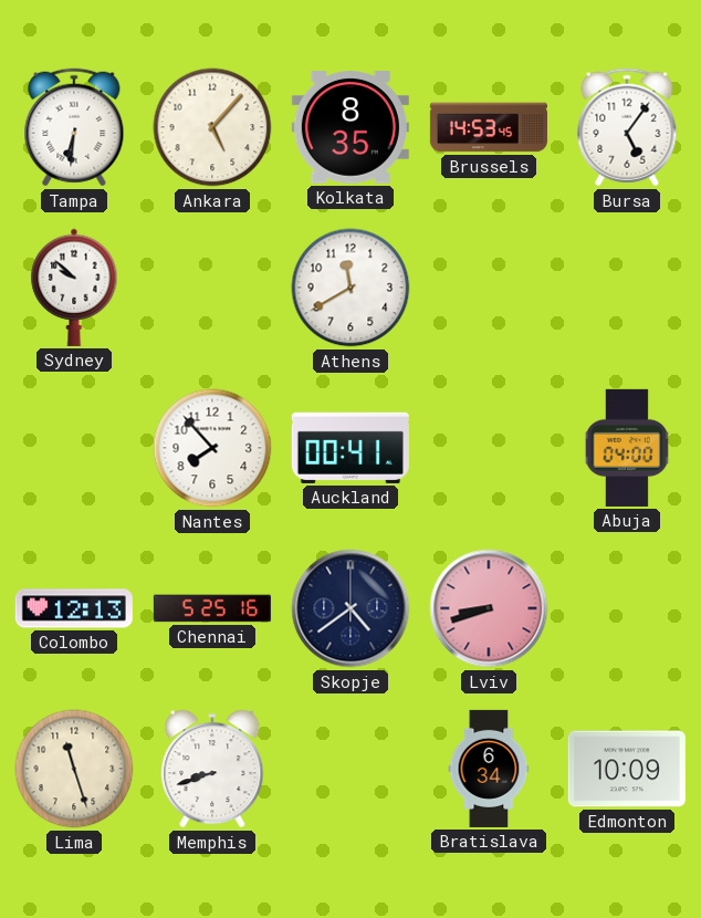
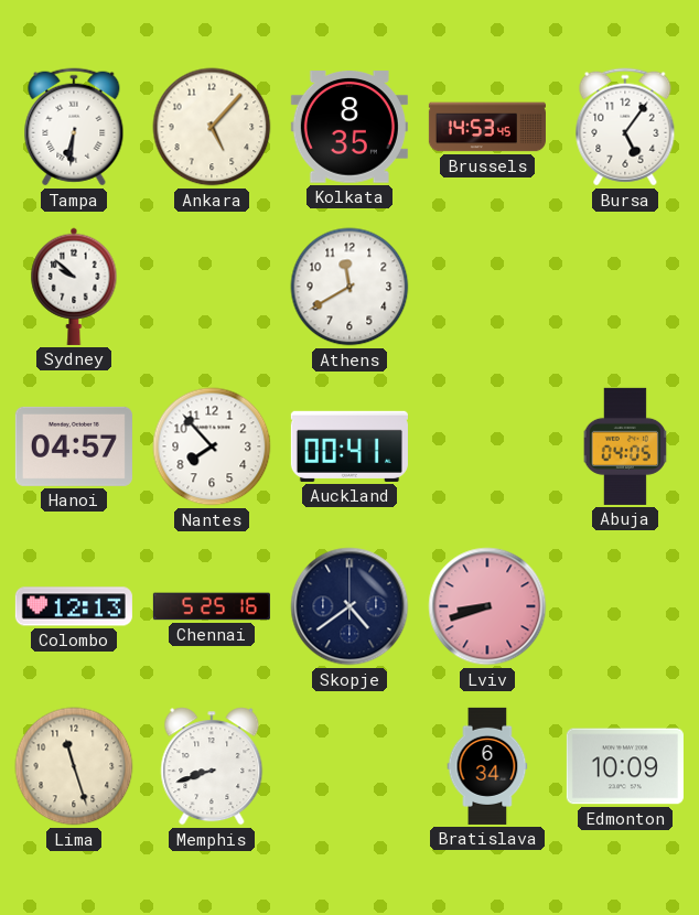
Hanoi: none -> 04:57
Abuja: 04:00 -> 04:05
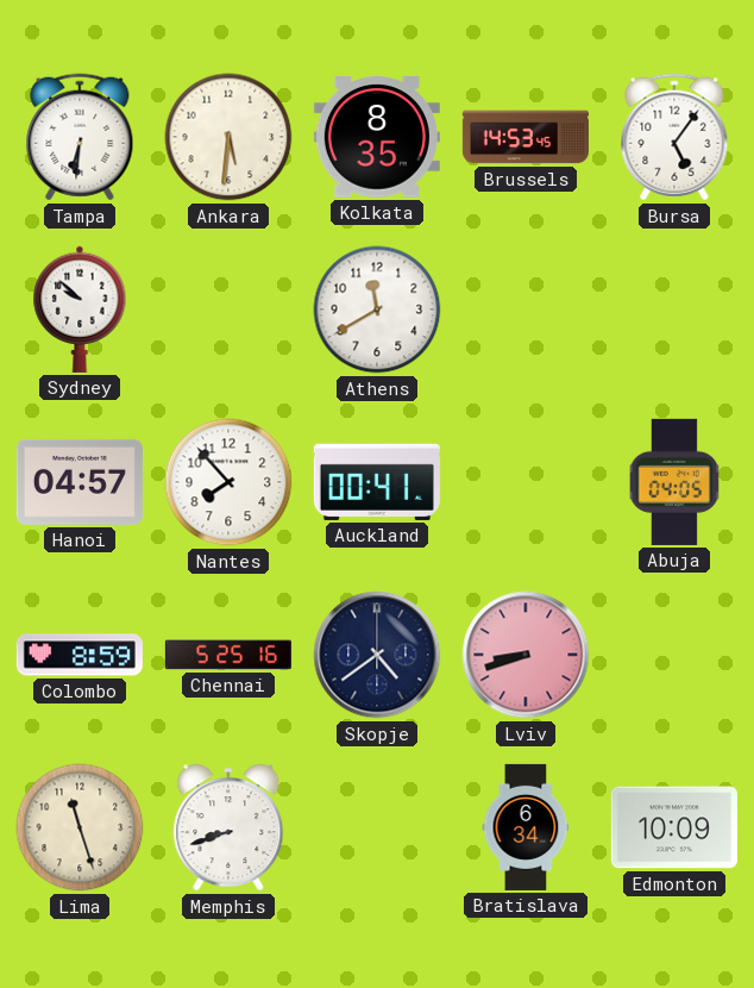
Ankara: 5:07 -> 5:31
Colombo: 12:13 -> 8:59
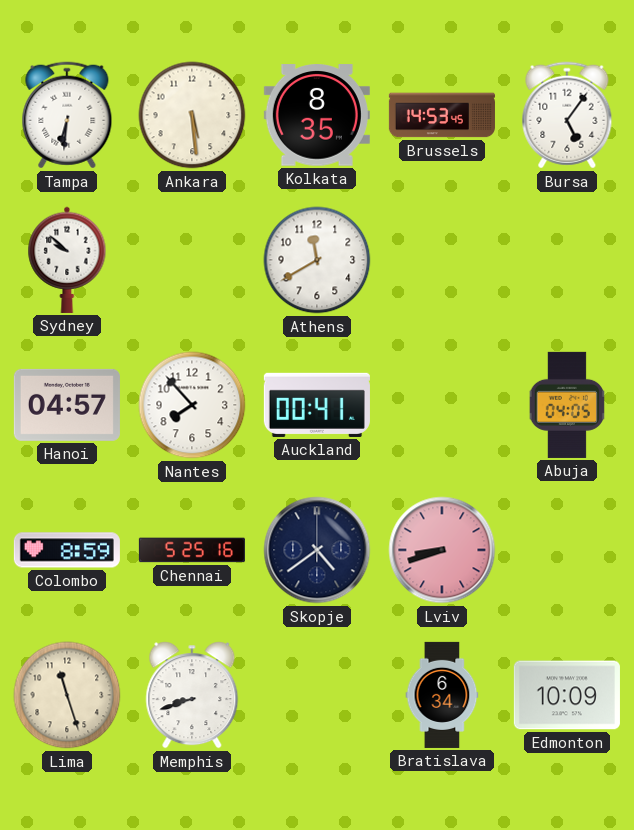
Ankara: 5:31 -> 5:29
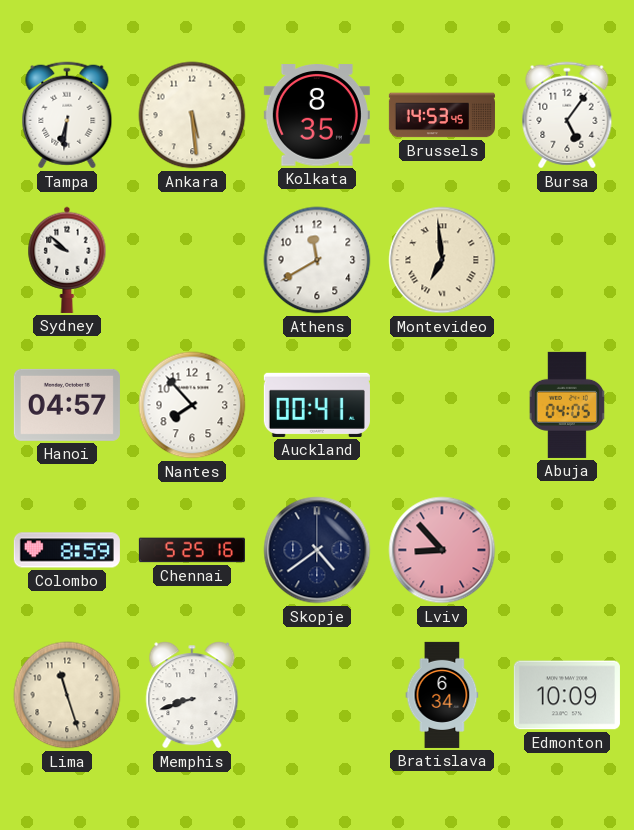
Montevideo: none -> 6:59
Lviv: 8:42 -> 8:53
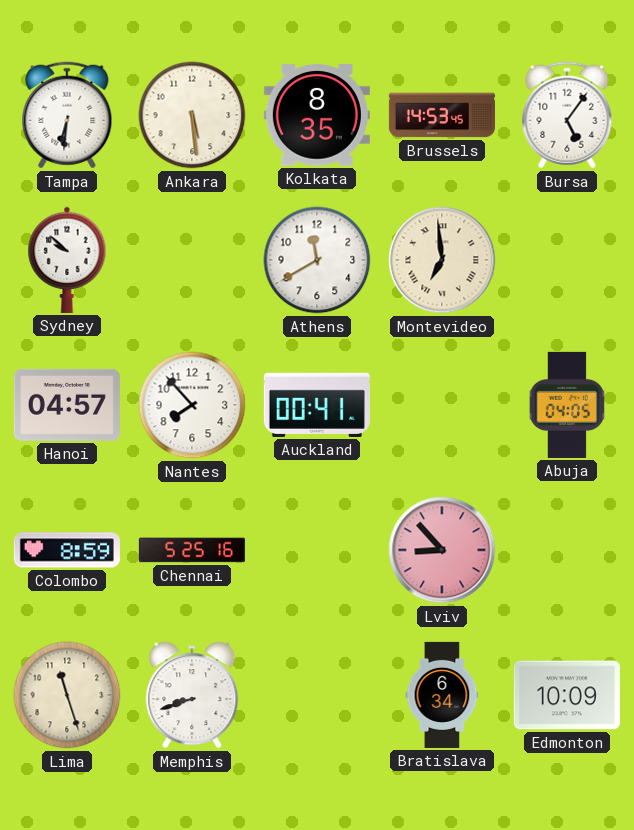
Skopje: 4:39 -> none
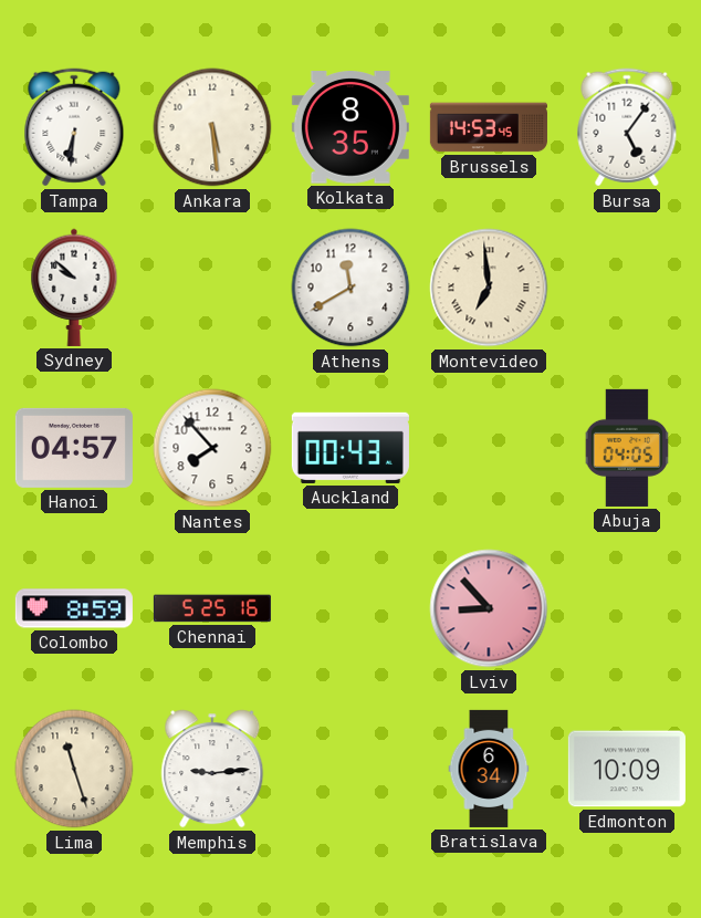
Auckland: 00:41 -> 00:43
Memphis: 8:42 -> 9:14
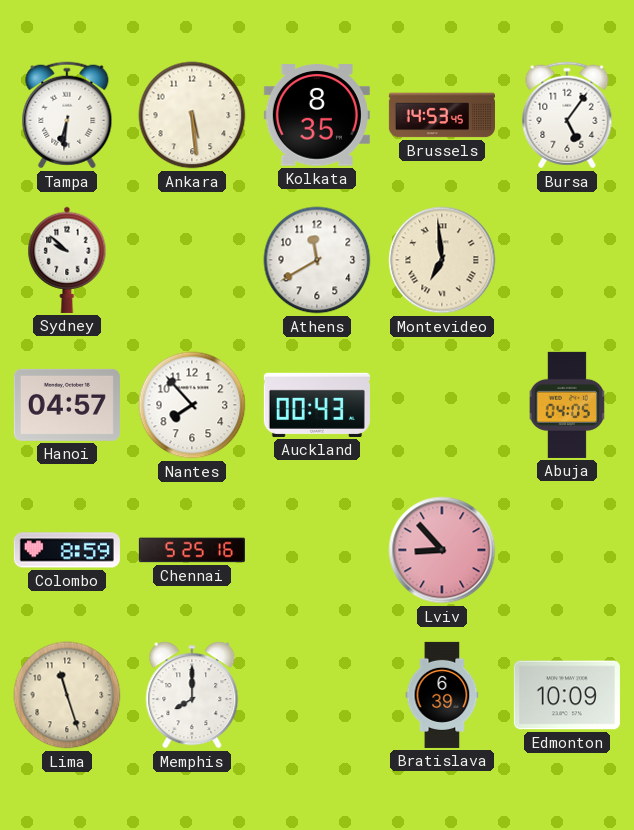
Memphis: 9:14 -> 8:00
Bratislava: 6:34 -> 6:39
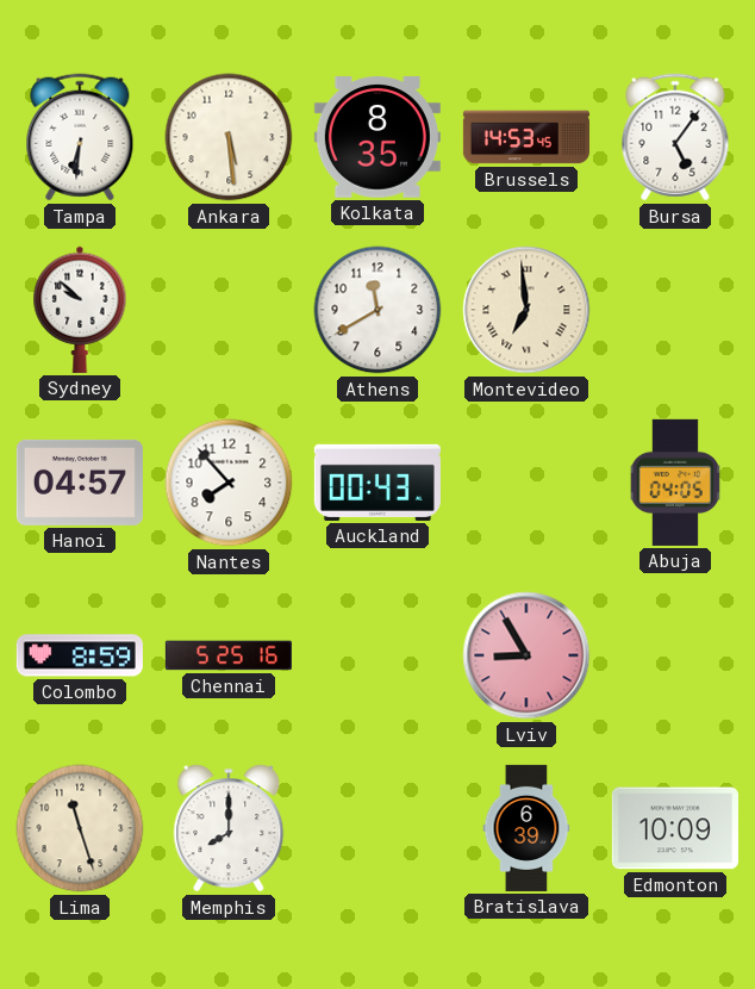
Lviv: 8:53 -> 8:55
